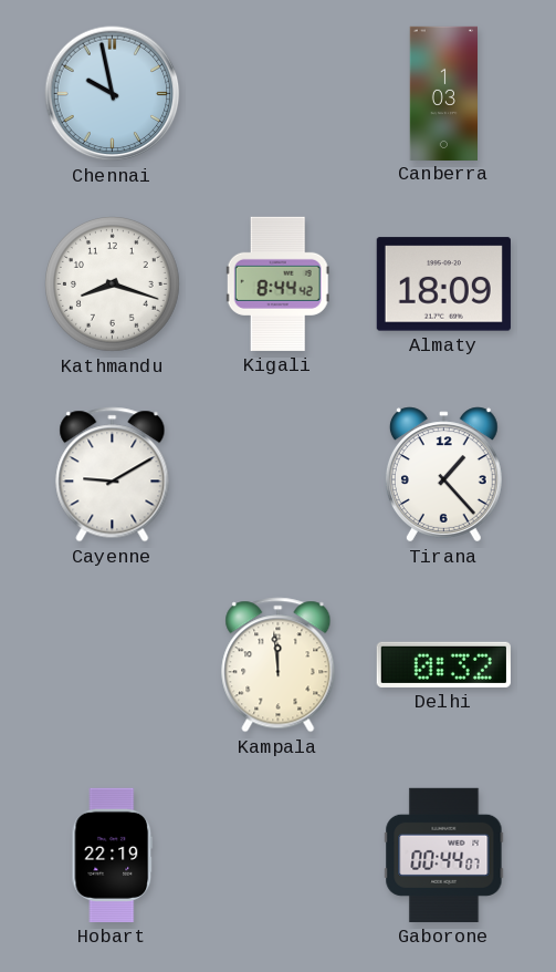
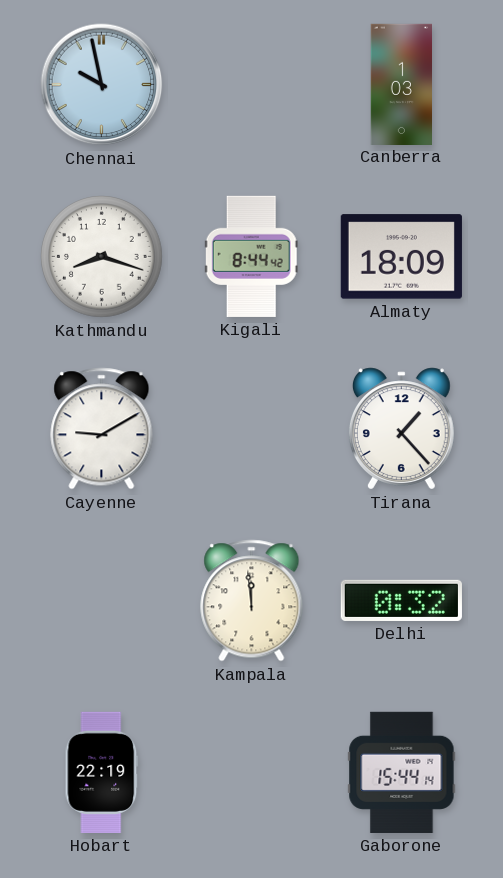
Gaborone: 00:44 -> 15:44
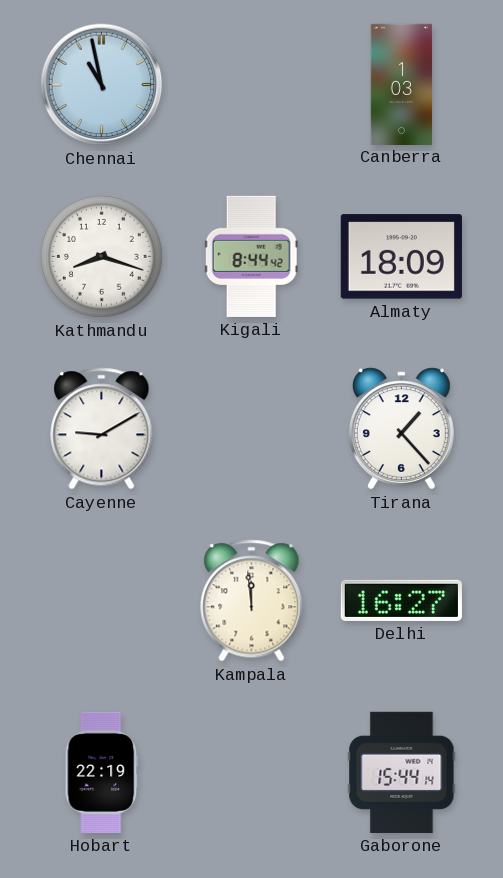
Chennai: 9:58 -> 10:58
Delhi: 0:32 -> 16:27
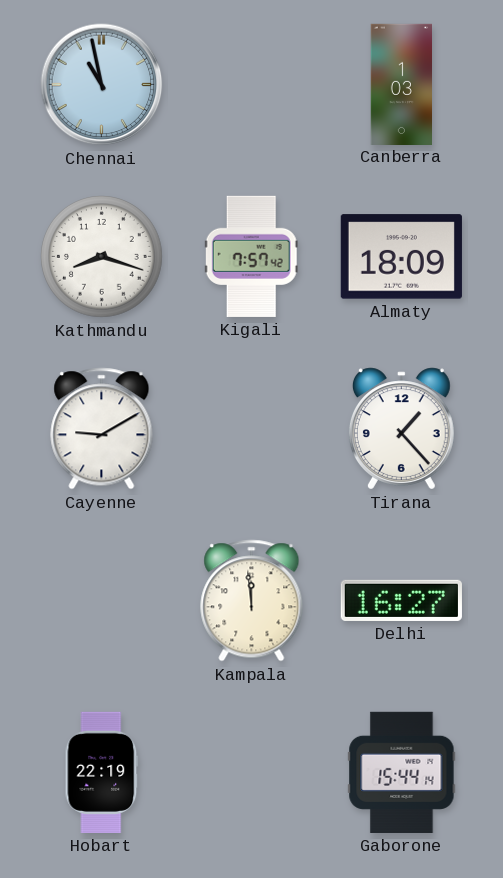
Kigali: 8:44 -> 7:57
